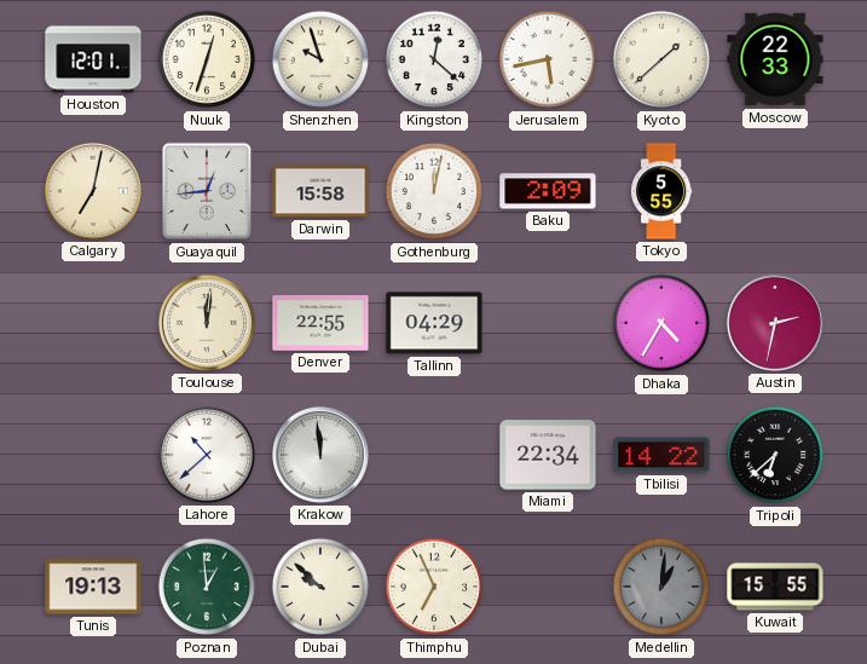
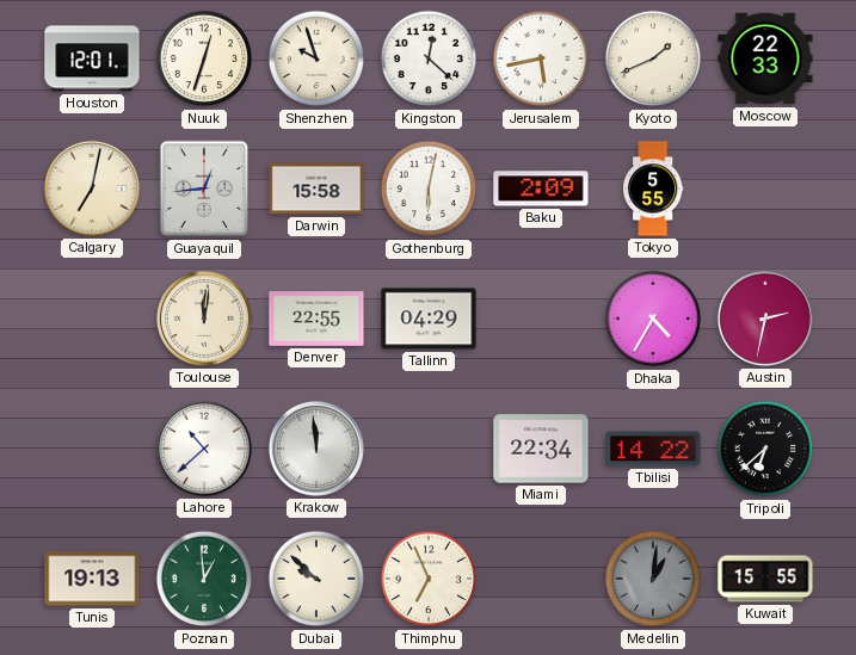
Kyoto: 1:38 -> 1:41
Gothenburg: 12:02 -> 6:02
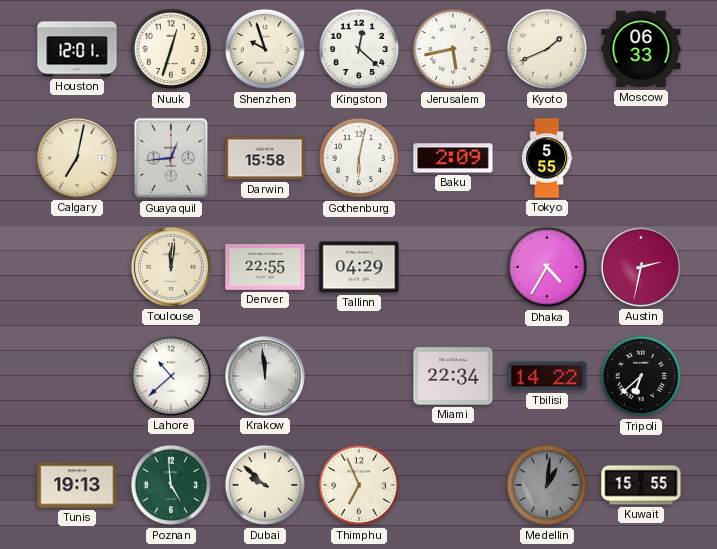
Moscow: 22:33 -> 06:33
Poznan: 12:59 -> 4:59
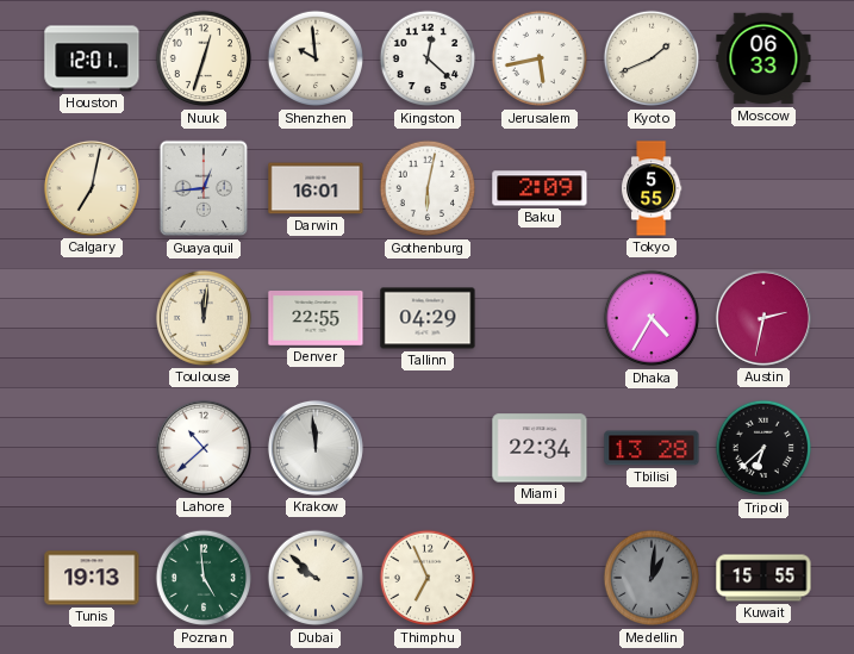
Shenzhen: 9:57 -> 9:59
Darwin: 15:58 -> 16:01
Tbilisi: 14:22 -> 13:28
